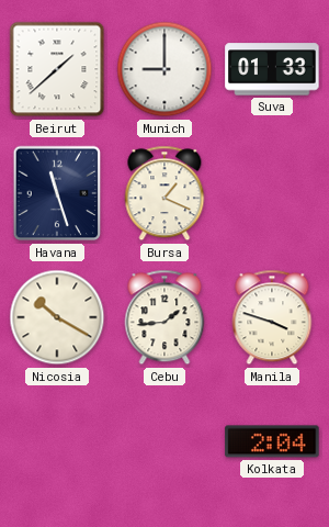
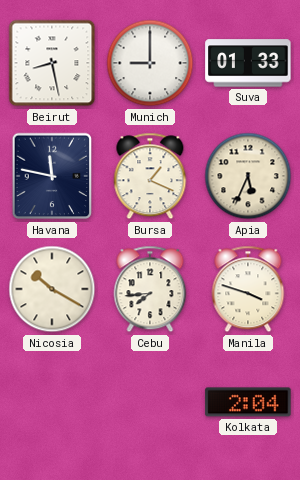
Beirut: 1:38 -> 8:28
Havana: 11:27 -> 11:47
Apia: none -> 5:34
Cebu: 1:44 -> 7:44
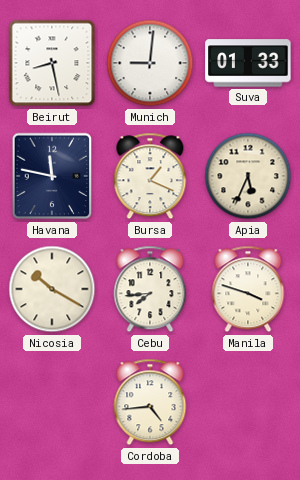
Munich: 9:00 -> 9:01
Cordoba: none -> 4:44
Kolkata: 2:04 -> none
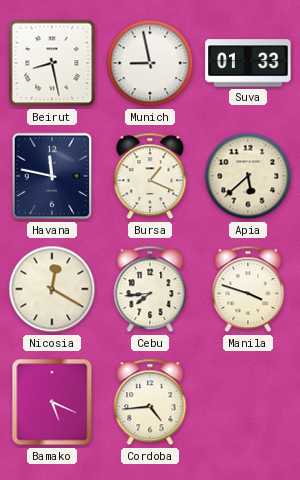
Munich: 9:01 -> 8:58
Apia: 5:34 -> 5:38
Nicosia: 10:20 -> 12:20
Bamako: none -> 5:19
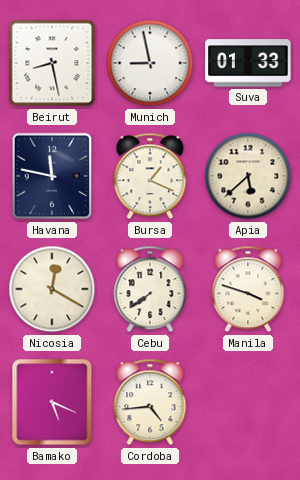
Cebu: 7:44 -> 7:39
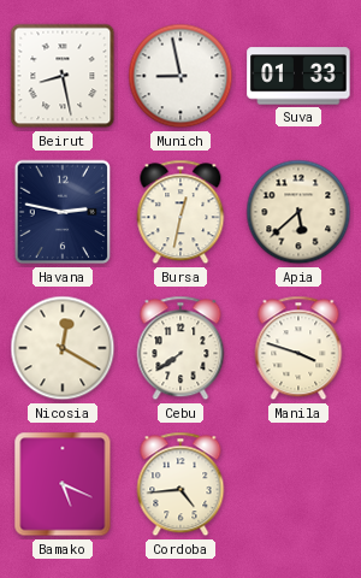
Havana: 11:47 -> 2:47
Bursa: 1:19 -> 12:32
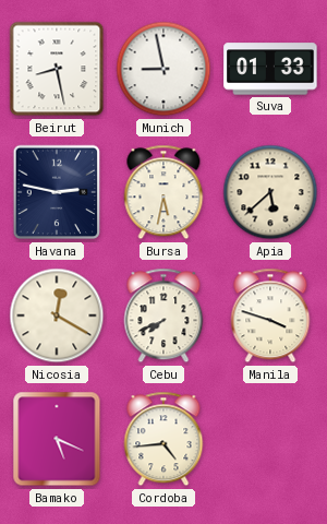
Bursa: 12:32 -> 5:32
Cebu: 7:39 -> 7:41
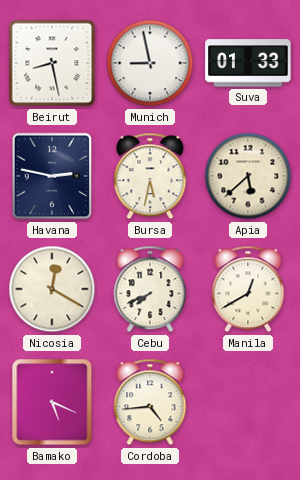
Manila: 3:48 -> 12:40
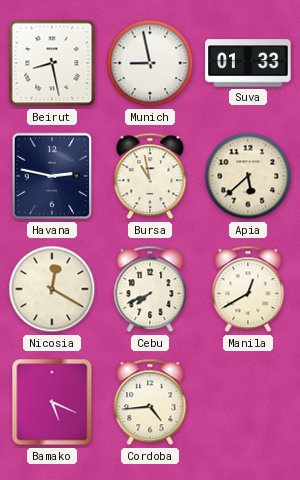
Bursa: 5:32 -> 10:58
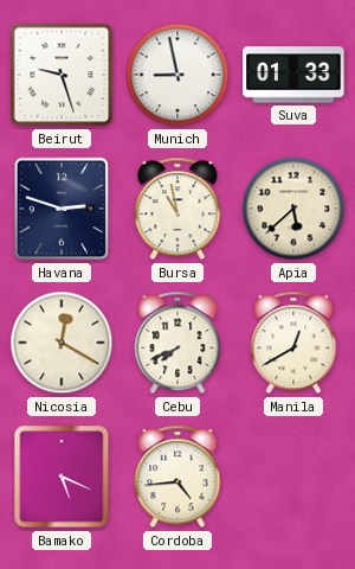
Beirut: 8:28 -> 9:27
Havana: 2:47 -> 2:48
